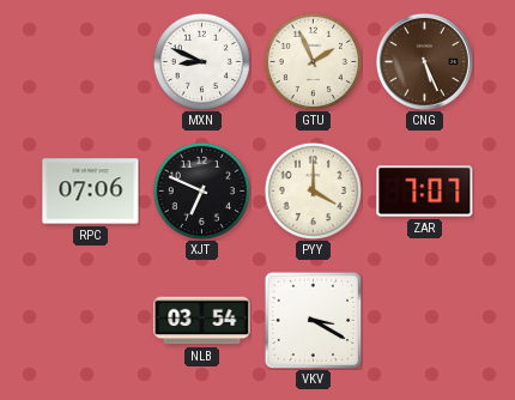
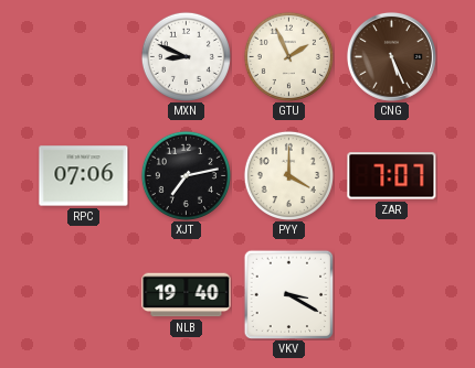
XJT: 6:49 -> 7:13
NLB: 03:54 -> 19:40
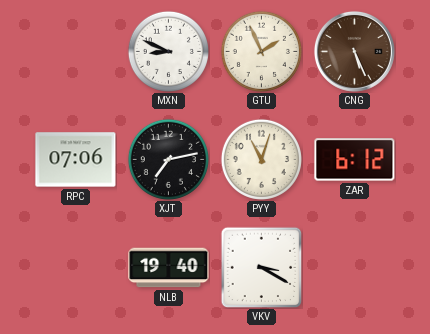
PYY: 4:00 -> 11:03
ZAR: 7:07 -> 6:12
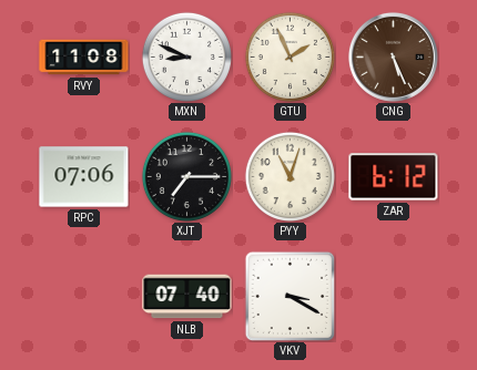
RVY: none -> 11:08
XJT: 7:13 -> 7:15
NLB: 19:40 -> 07:40
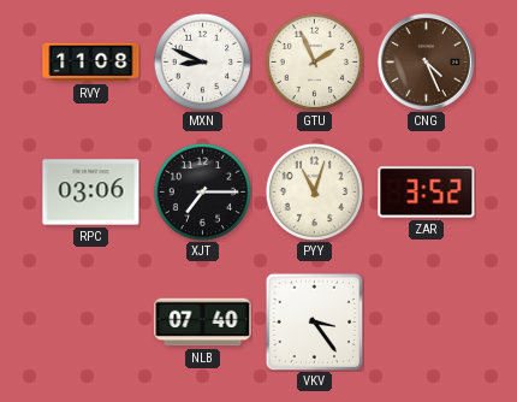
CNG: 5:26 -> 4:26
RPC: 07:06 -> 03:06
ZAR: 6:12 -> 3:52
VKV: 3:20 -> 3:24
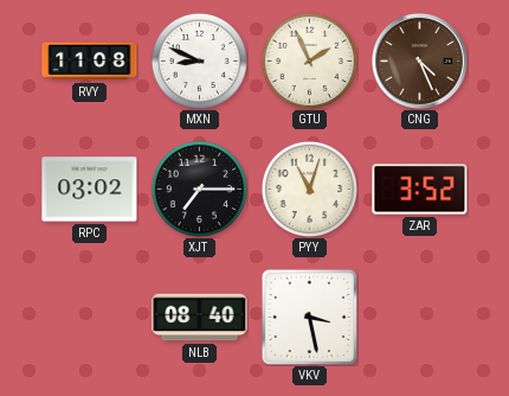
RPC: 03:06 -> 03:02
NLB: 07:40 -> 08:40
VKV: 3:24 -> 3:28
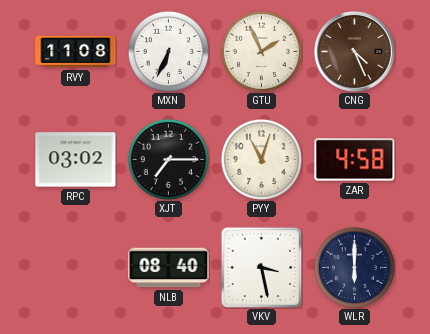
MXN: 8:49 -> 6:34
ZAR: 3:52 -> 4:58
WLR: none -> 6:00
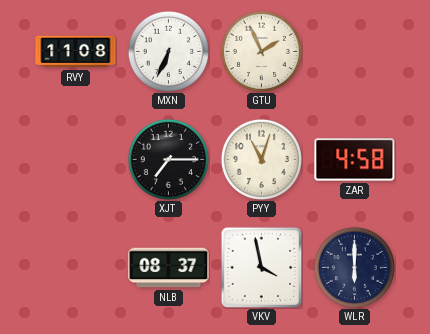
CNG: 4:26 -> none
RPC: 03:02 -> none
NLB: 08:40 -> 08:37
VKV: 3:28 -> 3:58
